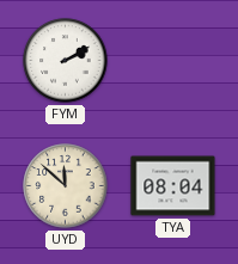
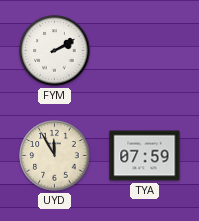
UYD: 11:52 -> 11:55
TYA: 08:04 -> 07:59
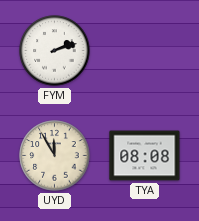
FYM: 2:10 -> 2:12
TYA: 07:59 -> 08:08
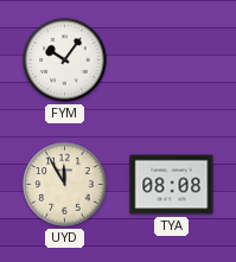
FYM: 2:12 -> 10:06
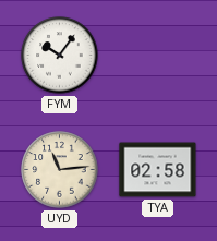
UYD: 11:55 -> 11:14
TYA: 08:08 -> 02:58
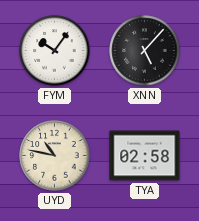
XNN: none -> 5:07
UYD: 11:14 -> 10:47
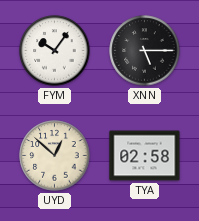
XNN: 5:07 -> 5:15
UYD: 10:47 -> 12:52
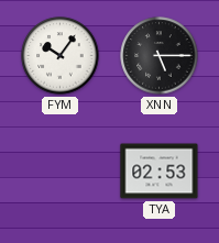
UYD: 12:52 -> none
TYA: 02:58 -> 02:53
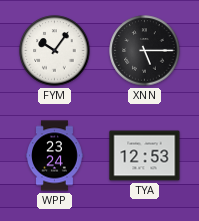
WPP: none -> 23:24
TYA: 02:53 -> 12:53
